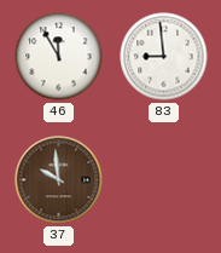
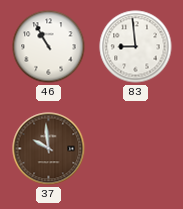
46: 11:55 -> 10:55
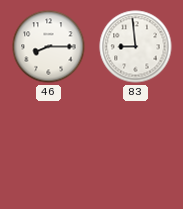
46: 10:55 -> 8:15
37: 9:59 -> none
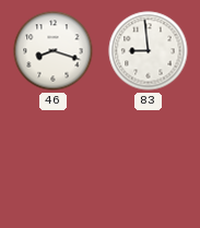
46: 8:15 -> 8:18
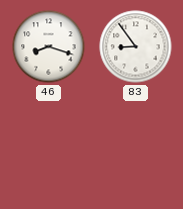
83: 8:59 -> 8:54
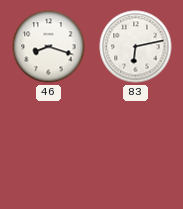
83: 8:54 -> 6:13
